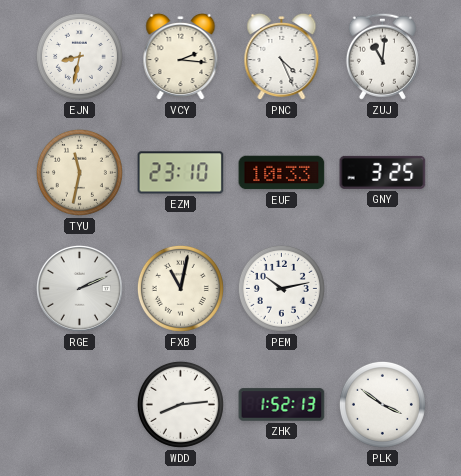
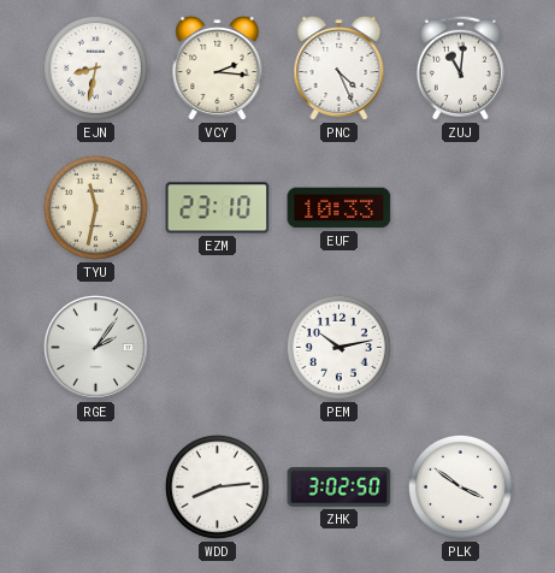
GNY: 3:25 -> none
RGE: 2:11 -> 2:06
FXB: 11:02 -> none
ZHK: 1:52 -> 3:02
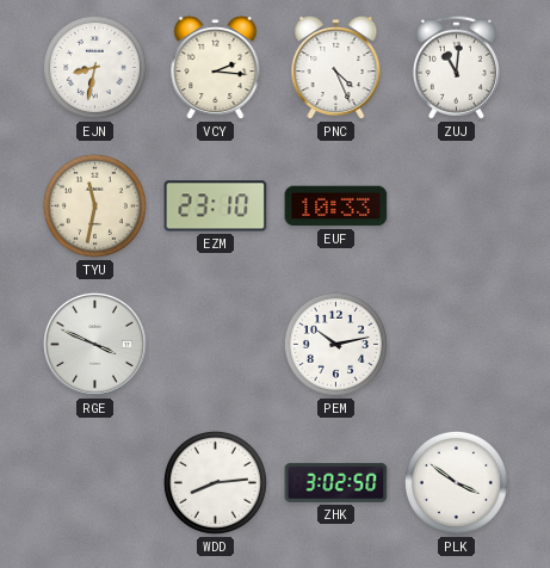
RGE: 2:06 -> 3:49
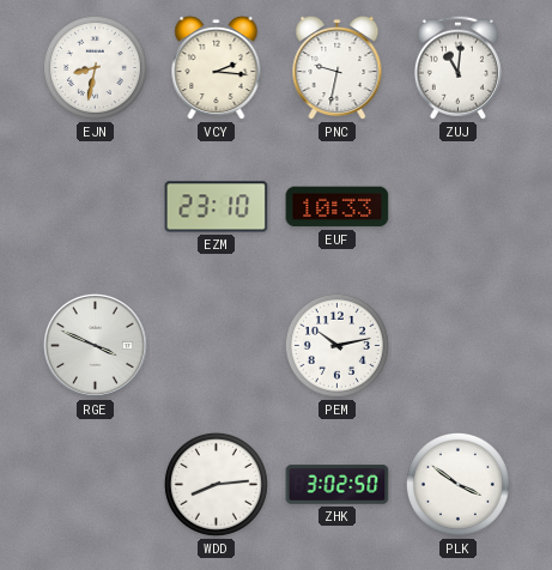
PNC: 4:26 -> 9:32
TYU: 11:32 -> none
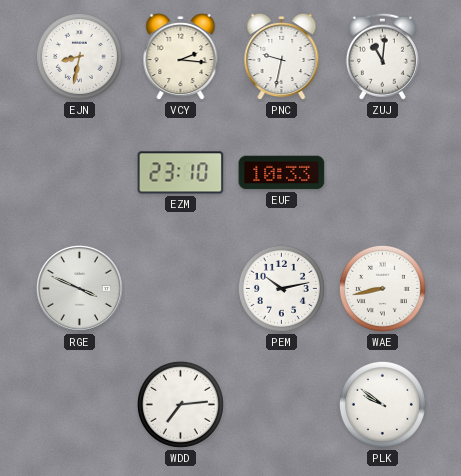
WAE: none -> 8:43
WDD: 8:14 -> 7:14
ZHK: 3:02 -> none
PLK: 3:51 -> 9:51
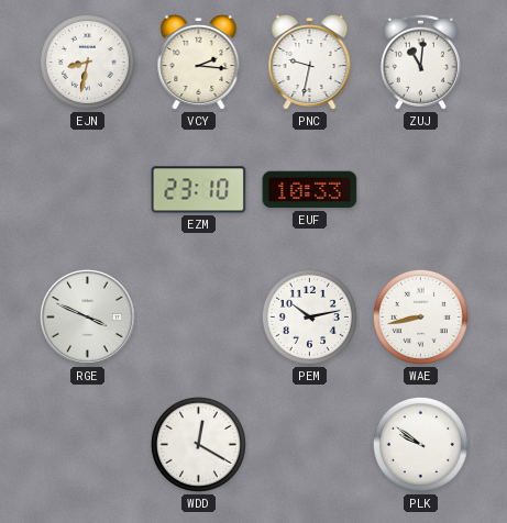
WDD: 7:14 -> 12:20
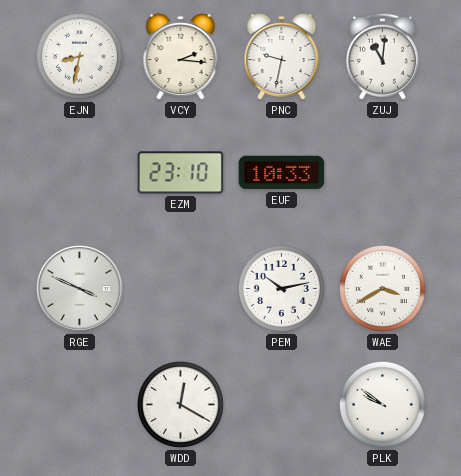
WAE: 8:43 -> 3:40
